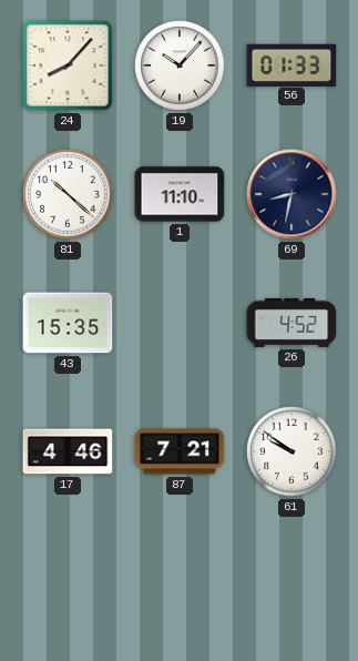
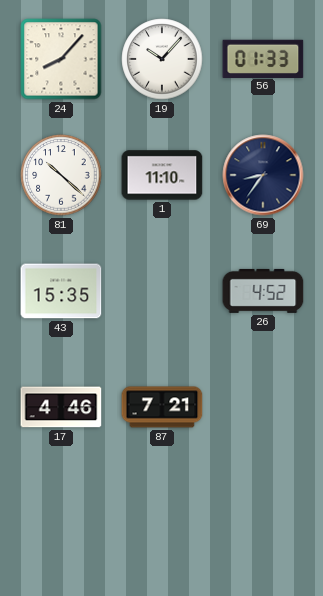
69: 8:32 -> 8:36
61: 9:51 -> none
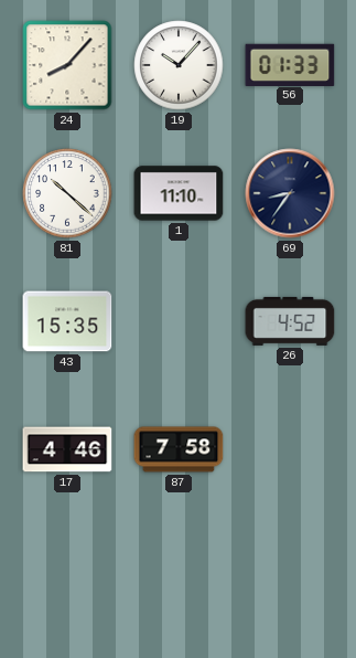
87: 7:21 -> 7:58
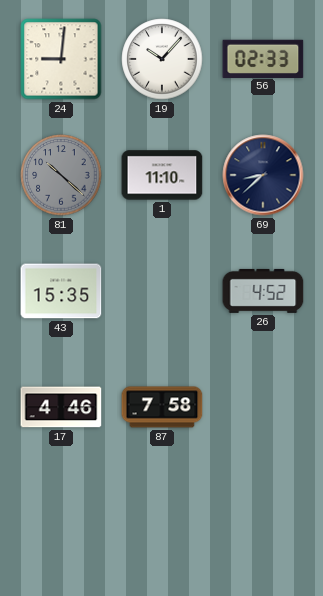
24: 8:07 -> 9:01
56: 01:33 -> 02:33
81 dial: white -> grey
69: 8:36 -> 8:38
